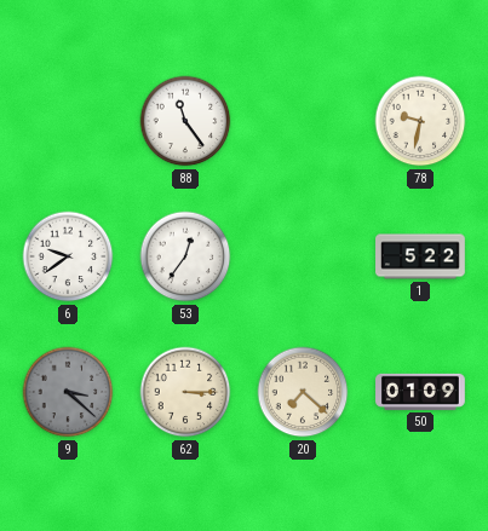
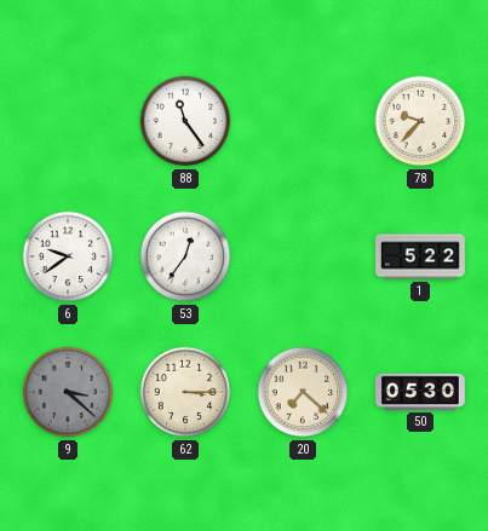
78: 9:32 -> 9:37
50: 01:09 -> 05:30
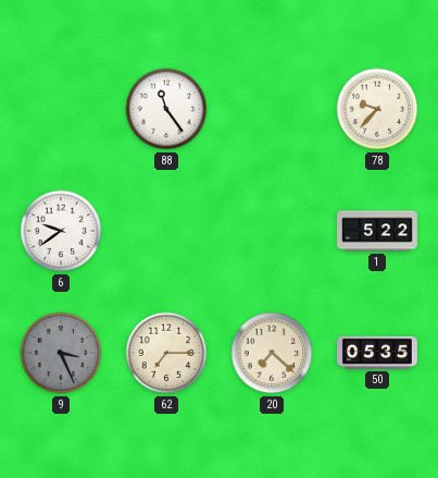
53: 12:36 -> none
9: 3:22 -> 3:26
62: 3:15 -> 7:15
50: 05:30 -> 05:35
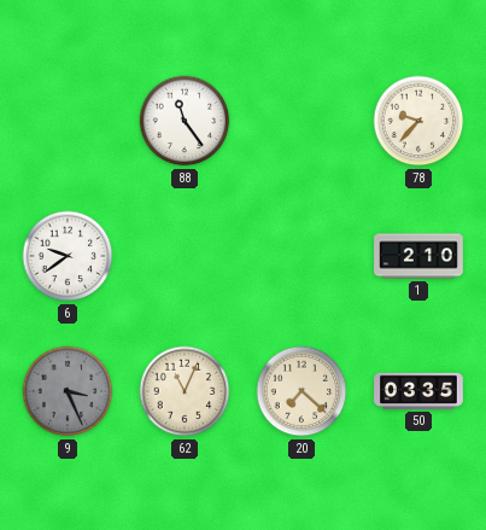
1: 5:22 -> 2:10
62: 7:15 -> 11:04
50: 05:35 -> 03:35
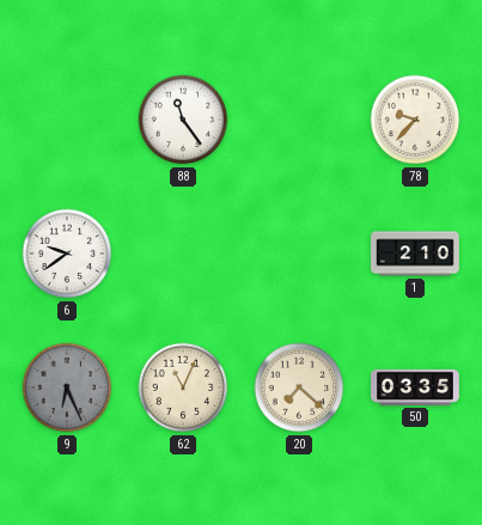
9: 3:26 -> 6:26
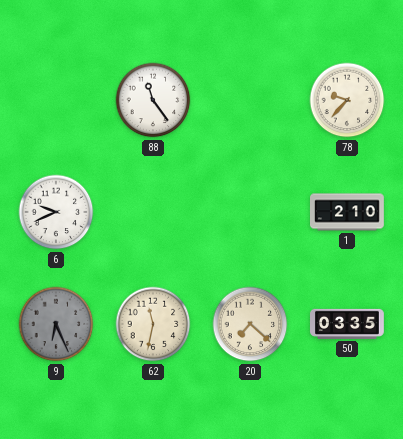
6: 9:39 -> 9:41
62: 11:04 -> 11:32
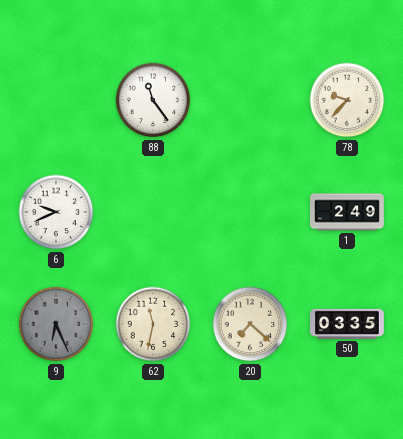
1: 2:10 -> 2:49
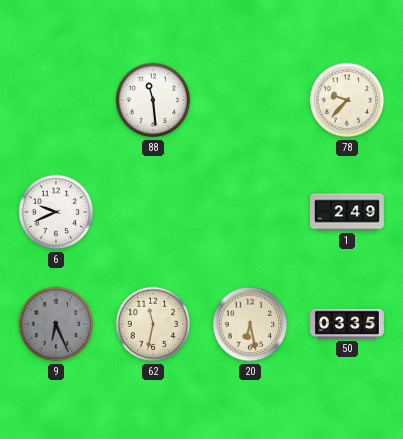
88: 11:24 -> 11:29
20: 7:22 -> 6:28
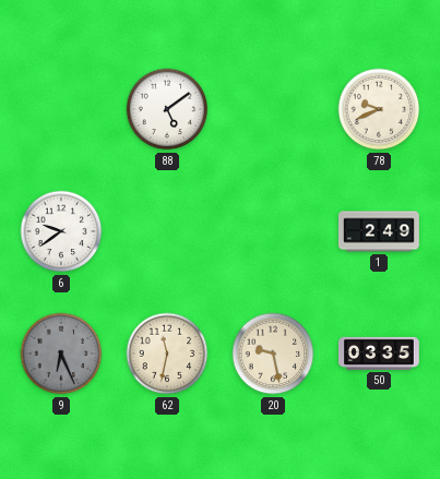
88: 11:29 -> 5:09
78: 9:37 -> 9:41
6: 9:41 -> 9:39
20: 6:28 -> 9:28
